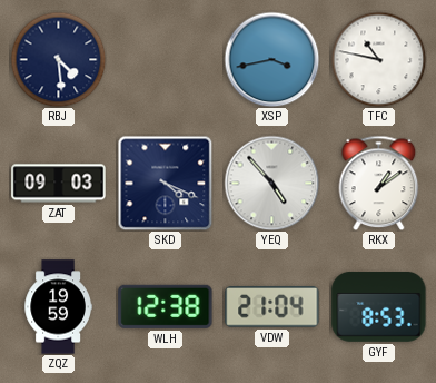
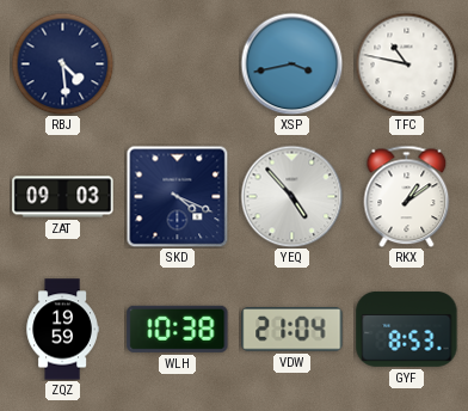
WLH: 12:38 -> 10:38
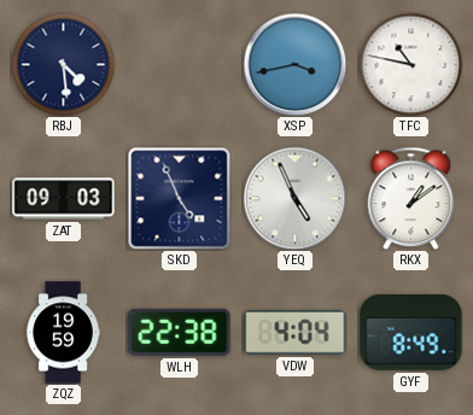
SKD: 4:19 -> 4:56
YEQ: 4:53 -> 4:56
WLH: 10:38 -> 22:38
VDW: 21:04 -> 4:04
GYF: 8:53 -> 8:49
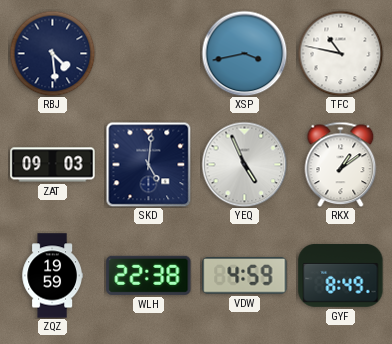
SKD: 4:56 -> 5:01
VDW: 4:04 -> 4:59
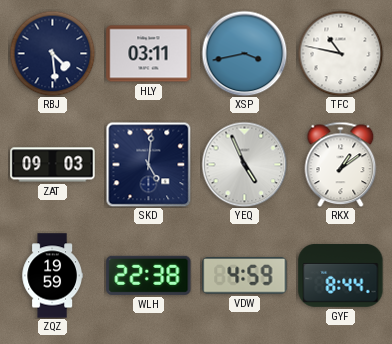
HLY: none -> 03:11
GYF: 8:49 -> 8:44
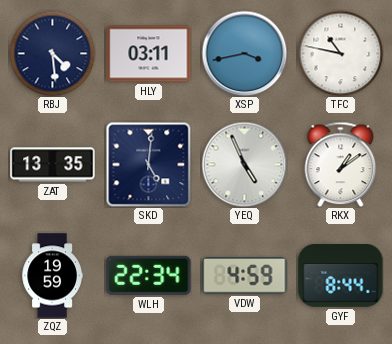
ZAT: 09:03 -> 13:35
WLH: 22:38 -> 22:34
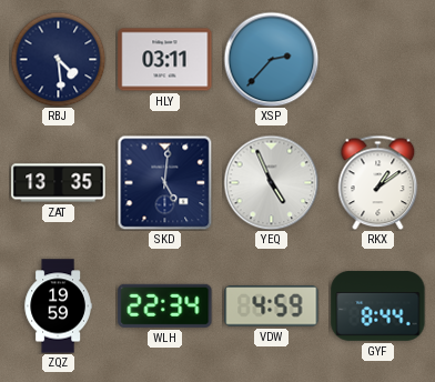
XSP: 3:43 -> 2:37
TFC: 10:47 -> none
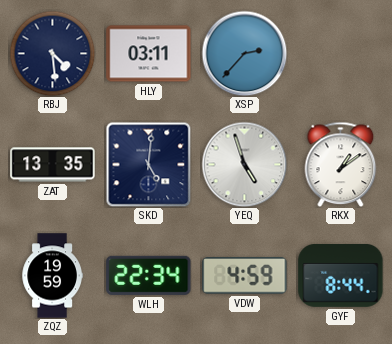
YEQ: 4:56 -> 4:57
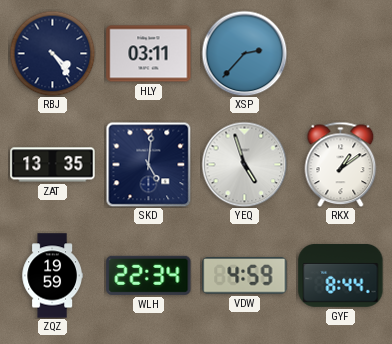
RBJ: 4:29 -> 4:24
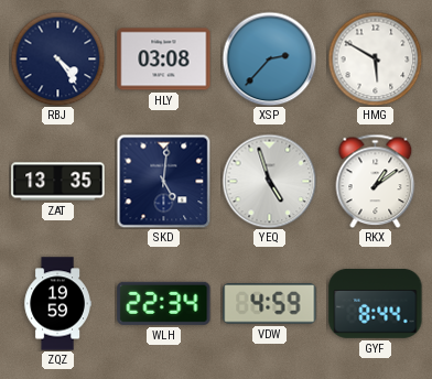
HLY: 03:11 -> 03:08
HMG: none -> 5:50
